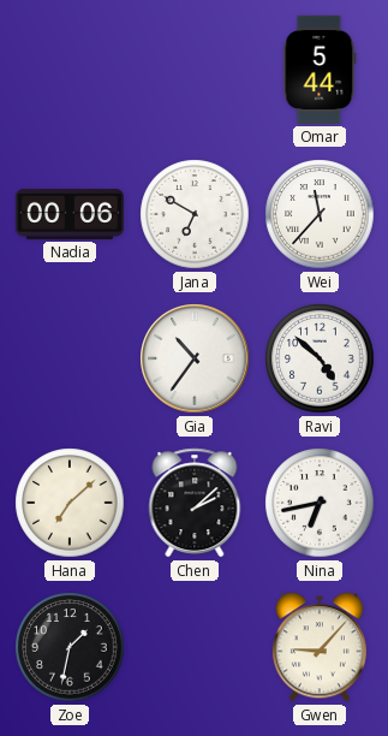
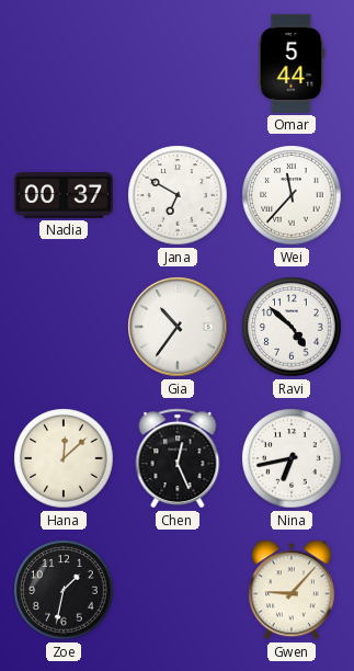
Nadia: 00:06 -> 00:37
Hana: 7:08 -> 12:08
Chen: 2:08 -> 12:26
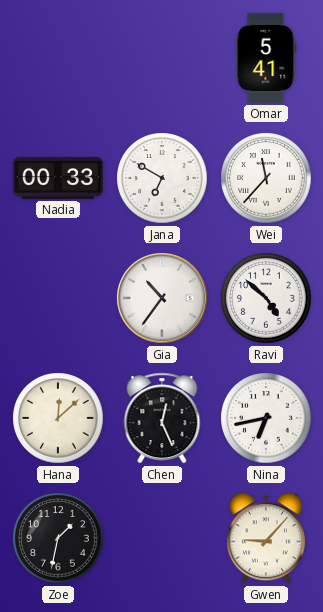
Omar: 5:44 -> 5:41
Nadia: 00:37 -> 00:33
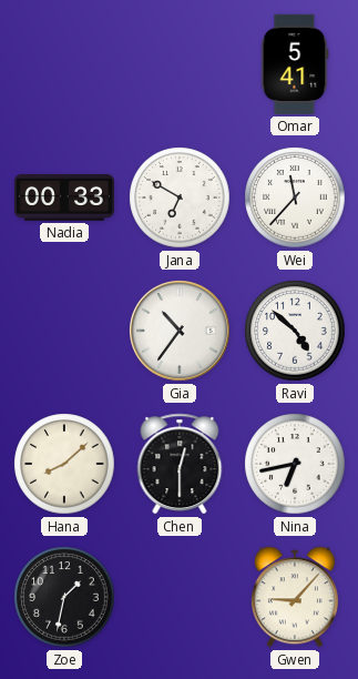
Hana: 12:08 -> 8:08
Chen: 12:26 -> 12:30
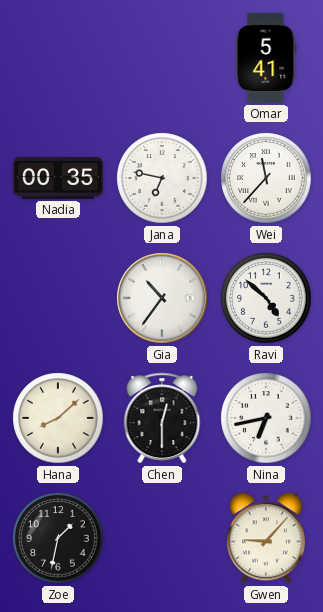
Nadia: 00:33 -> 00:35
Jana: 6:50 -> 6:47
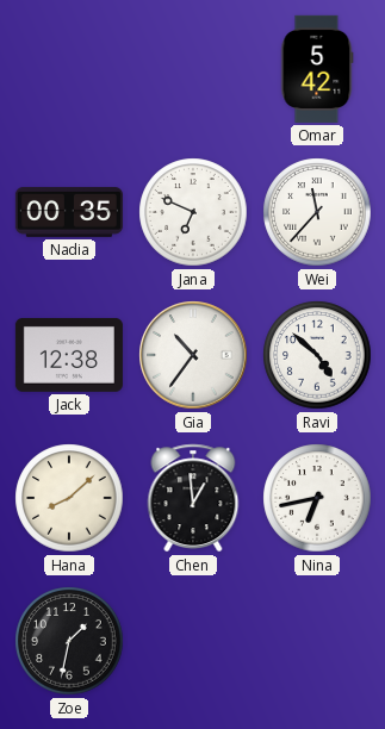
Omar: 5:41 -> 5:42
Jana: 6:47 -> 6:49
Jack: none -> 12:38
Chen: 12:30 -> 12:59
Gwen: 9:07 -> none
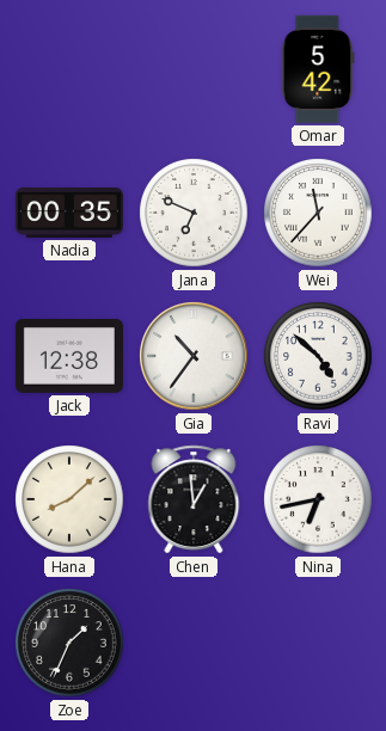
Zoe: 1:32 -> 1:34
